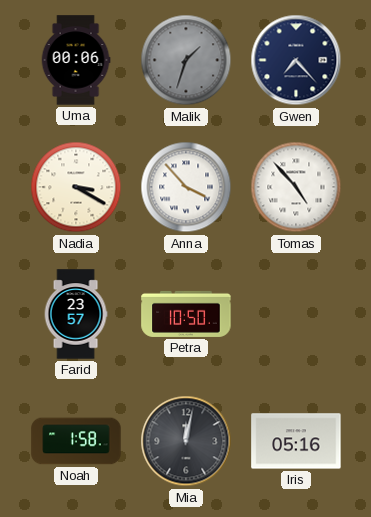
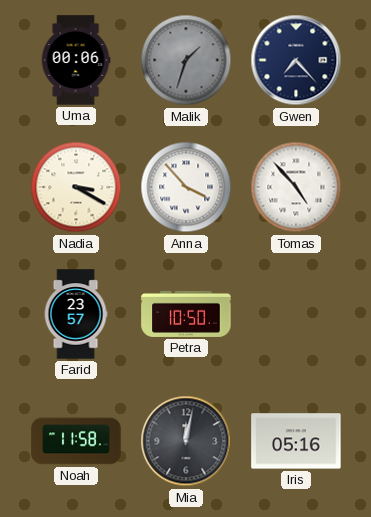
Noah: 1:58 -> 11:58
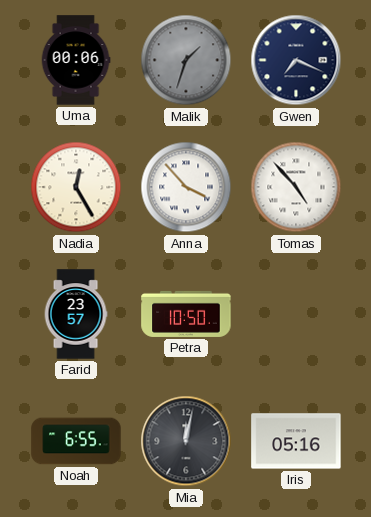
Gwen: 7:23 -> 7:19
Nadia: 3:20 -> 12:25
Noah: 11:58 -> 6:55
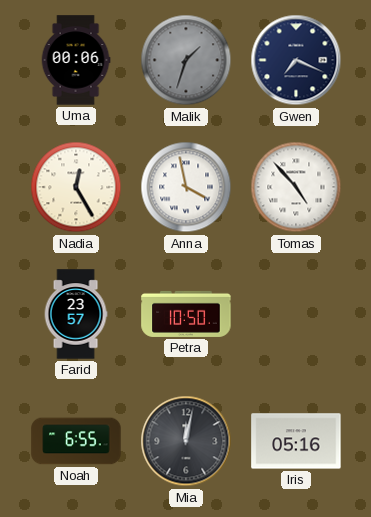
Anna: 3:53 -> 3:58
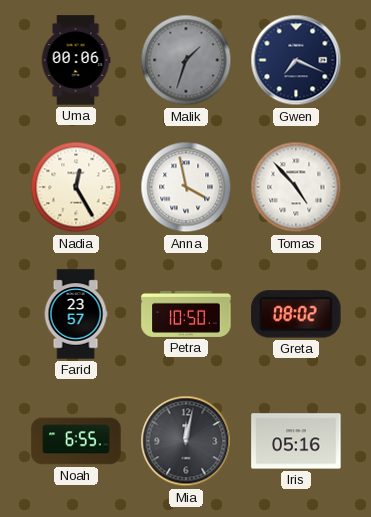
Greta: none -> 08:02
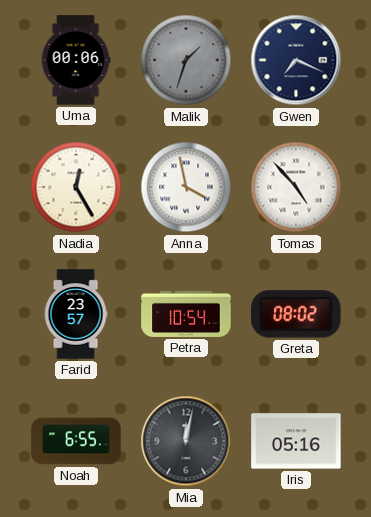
Petra: 10:50 -> 10:54
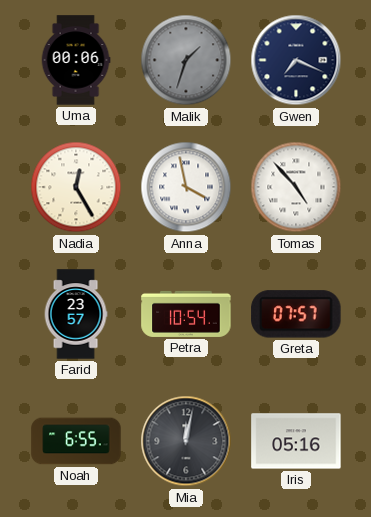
Greta: 08:02 -> 07:57
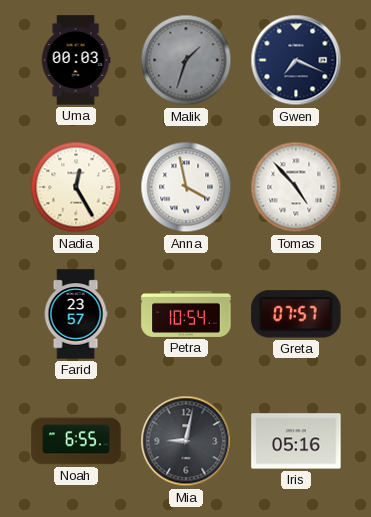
Uma: 00:06 -> 00:03
Mia: 12:02 -> 9:02
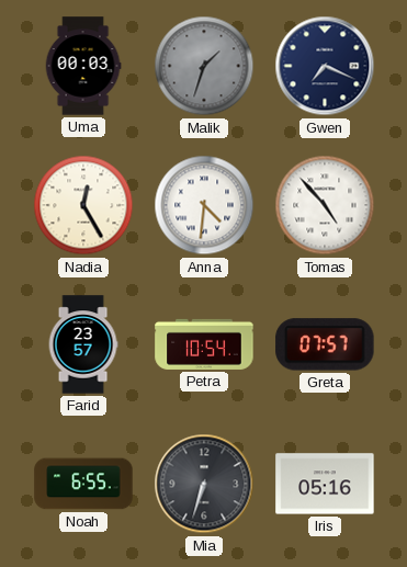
Anna: 3:58 -> 4:31
Mia: 9:02 -> 6:33
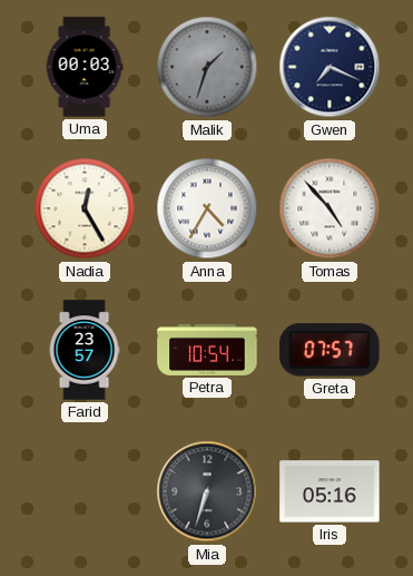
Anna: 4:31 -> 4:35
Noah: 6:55 -> none
